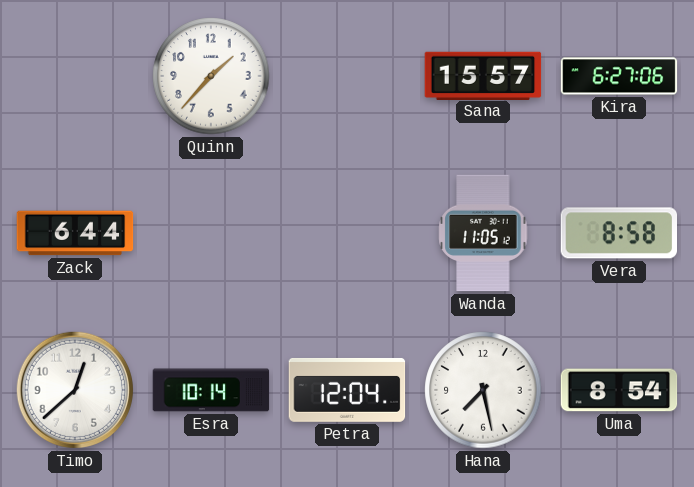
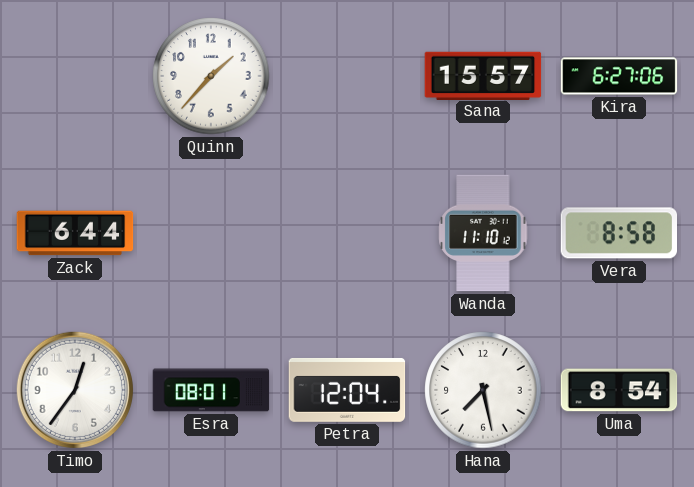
Wanda: 11:05 -> 11:10
Timo: 12:38 -> 12:36
Esra: 10:14 -> 08:01
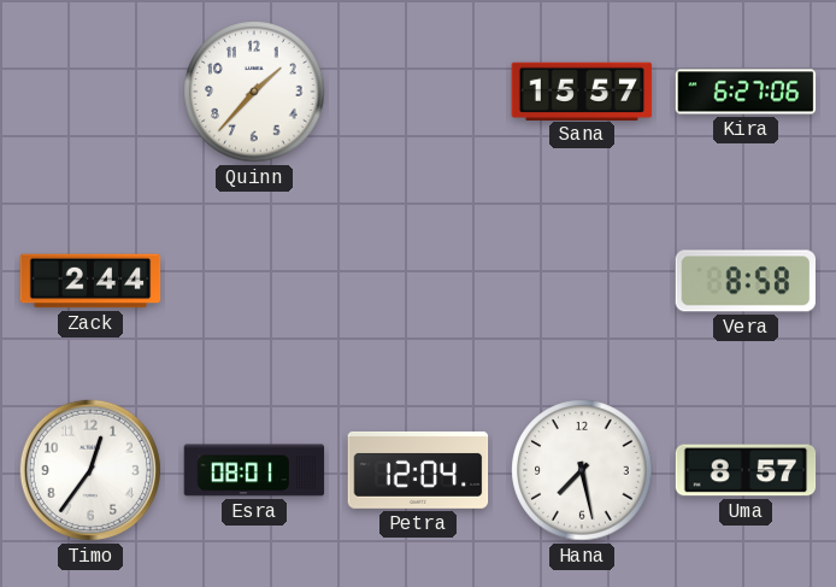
Zack: 6:44 -> 2:44
Wanda: 11:10 -> none
Uma: 8:54 -> 8:57
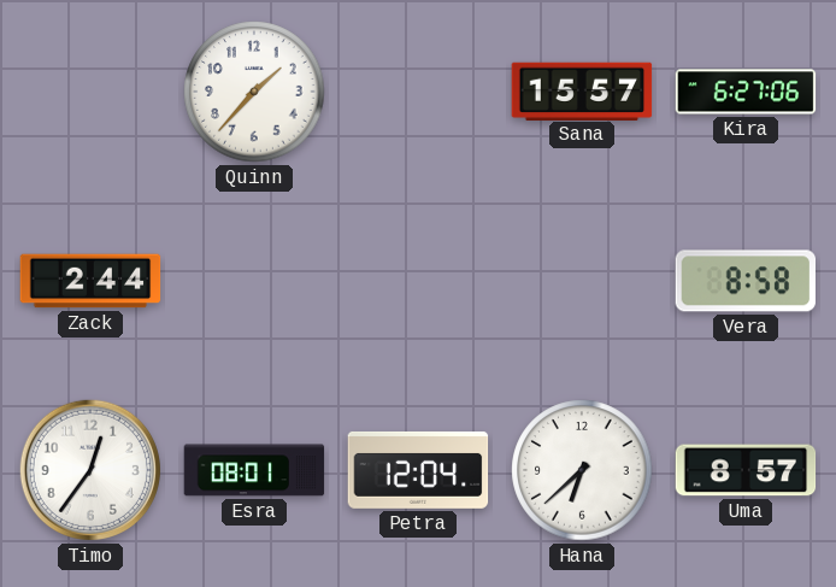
Hana: 7:28 -> 6:38
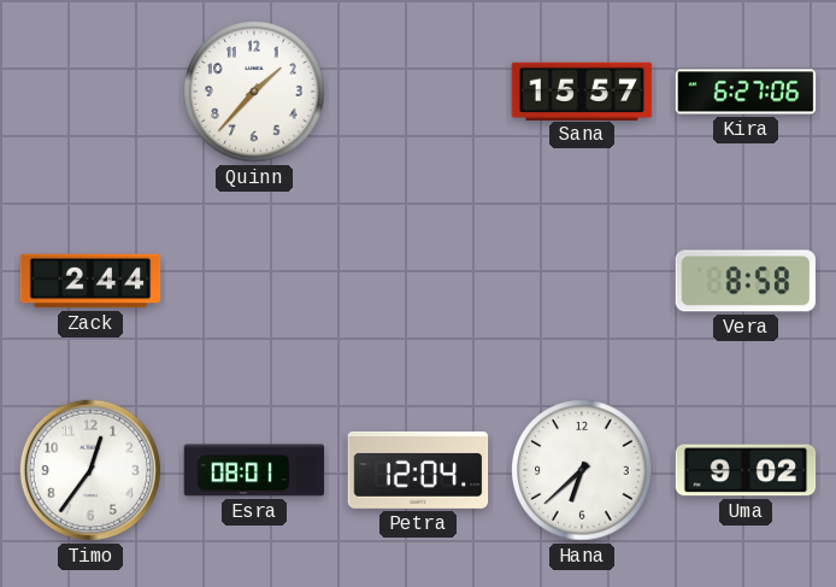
Uma: 8:57 -> 9:02
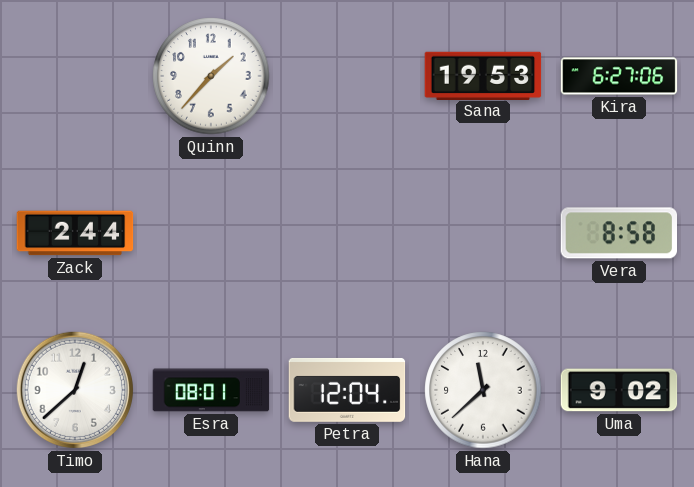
Sana: 15:57 -> 19:53
Timo: 12:36 -> 12:38
Hana: 6:38 -> 11:38
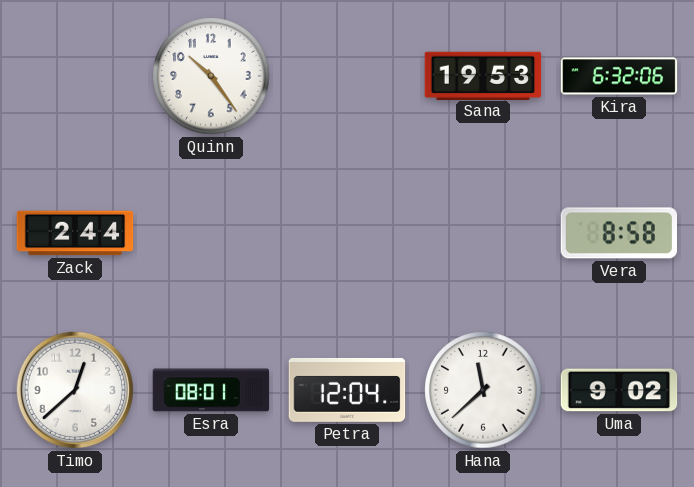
Quinn: 1:37 -> 10:24
Kira: 6:27 -> 6:32
